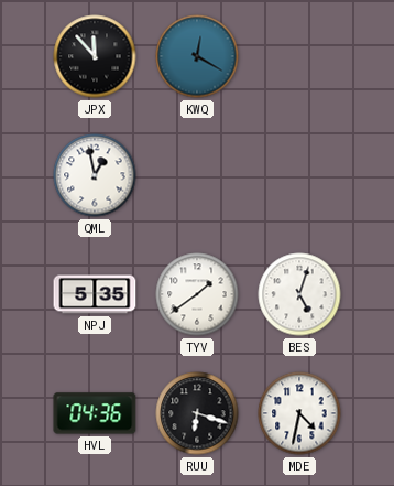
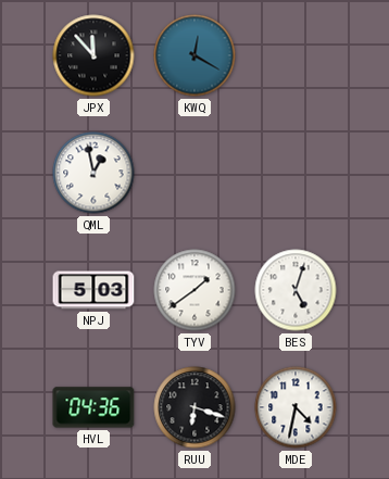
NPJ: 5:35 -> 5:03
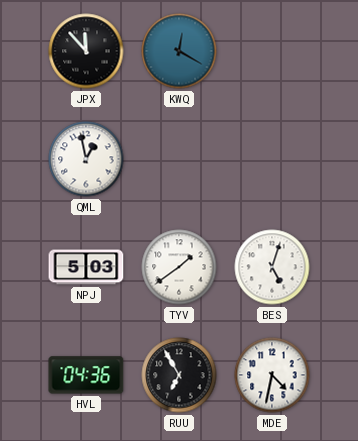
RUU: 6:18 -> 6:55
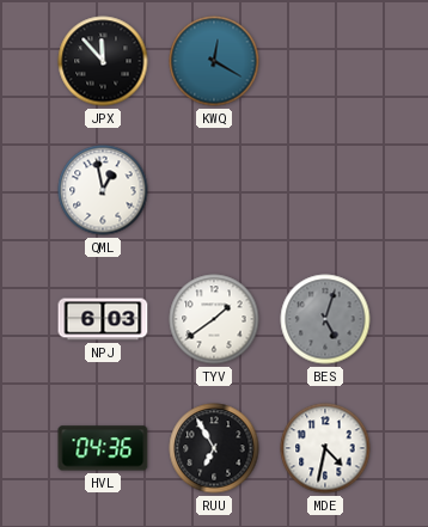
NPJ: 5:03 -> 6:03
BES dial: white -> grey
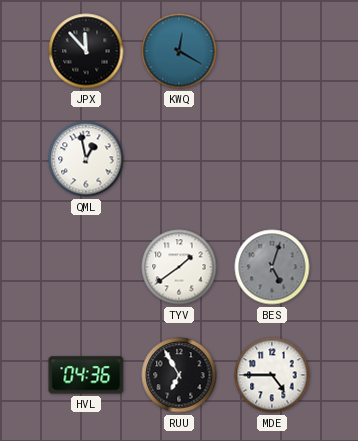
NPJ: 6:03 -> none
MDE: 4:32 -> 4:45
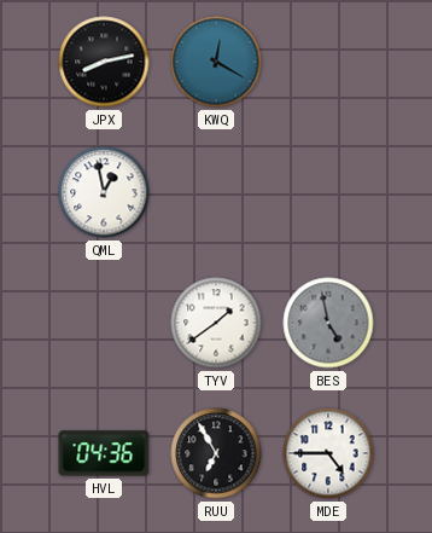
JPX: 11:53 -> 8:13
BES: 5:03 -> 4:58
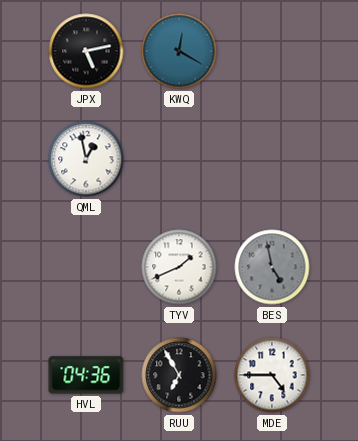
JPX: 8:13 -> 5:13
TYV: 1:39 -> 1:41
